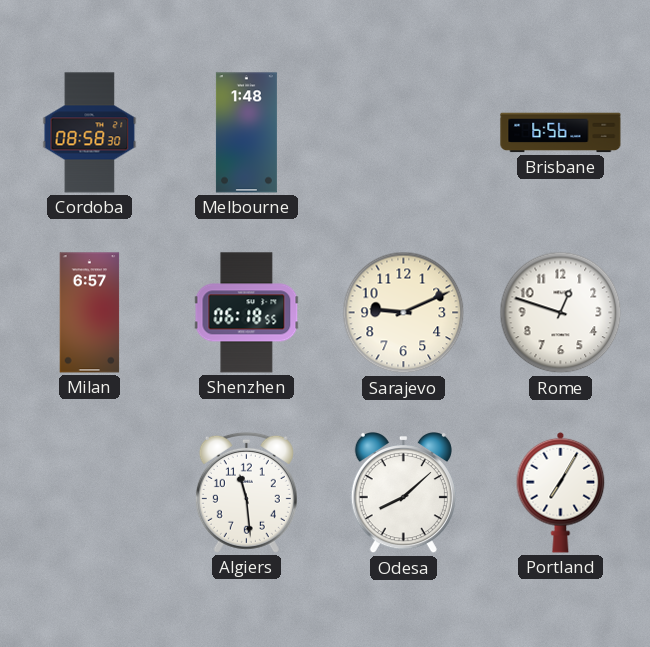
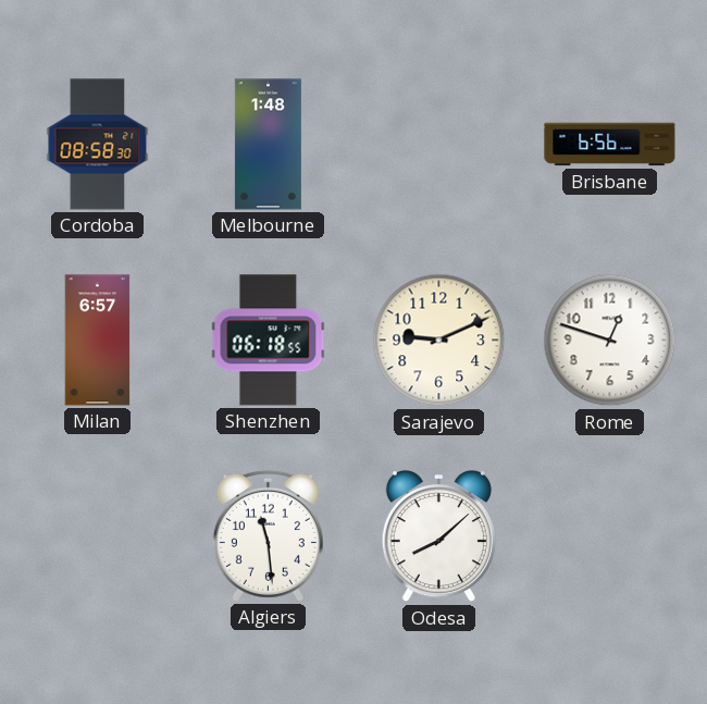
Portland: 7:05 -> none
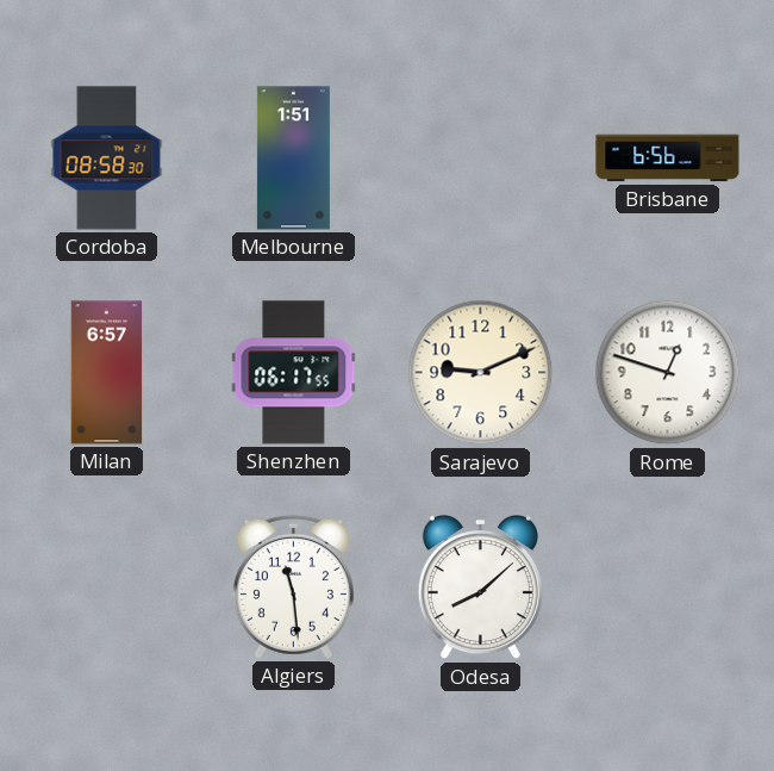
Melbourne: 1:48 -> 1:51
Shenzhen: 06:18 -> 06:17
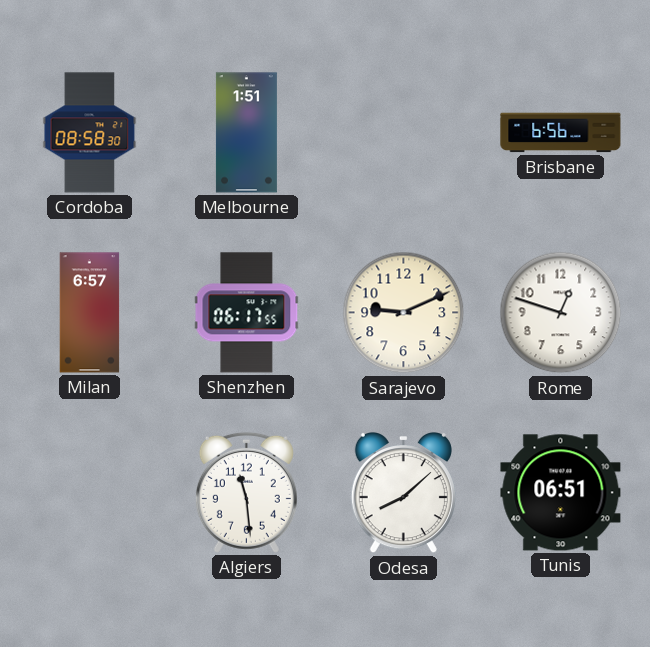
Tunis: none -> 06:51
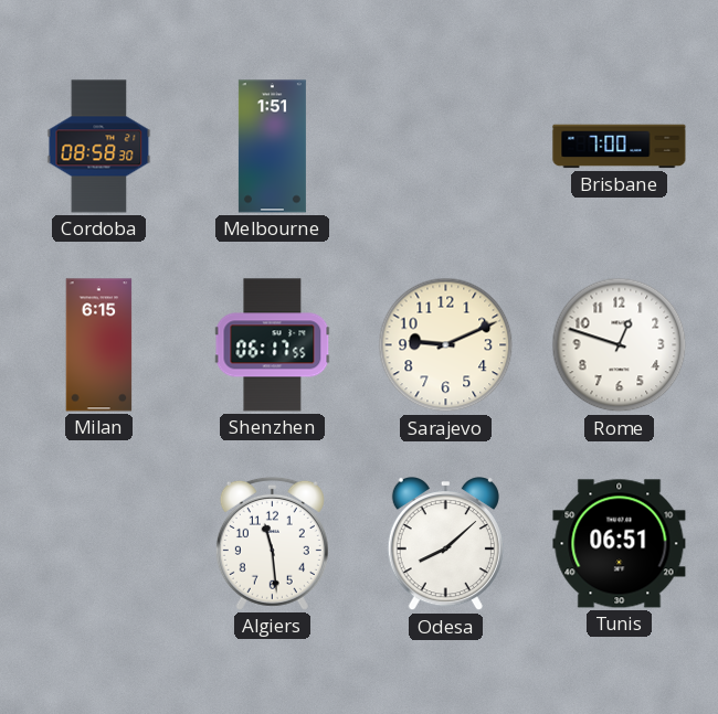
Brisbane: 6:56 -> 7:00
Milan: 6:57 -> 6:15
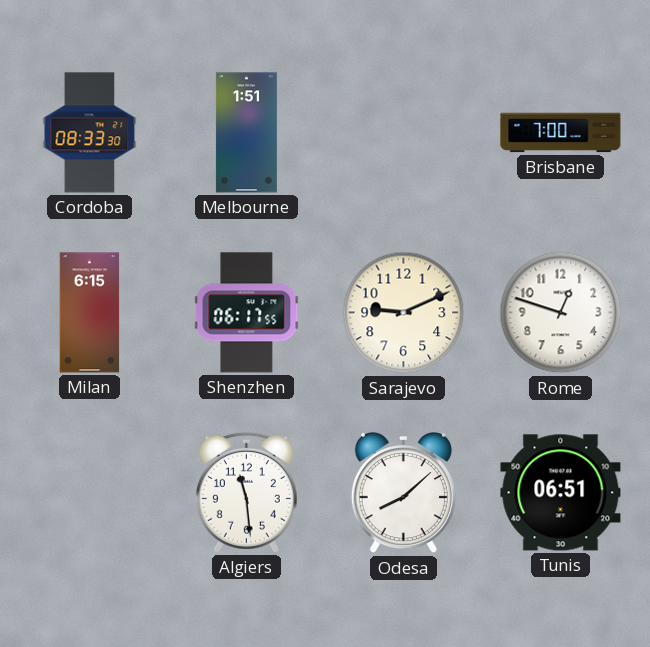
Cordoba: 08:58 -> 08:33
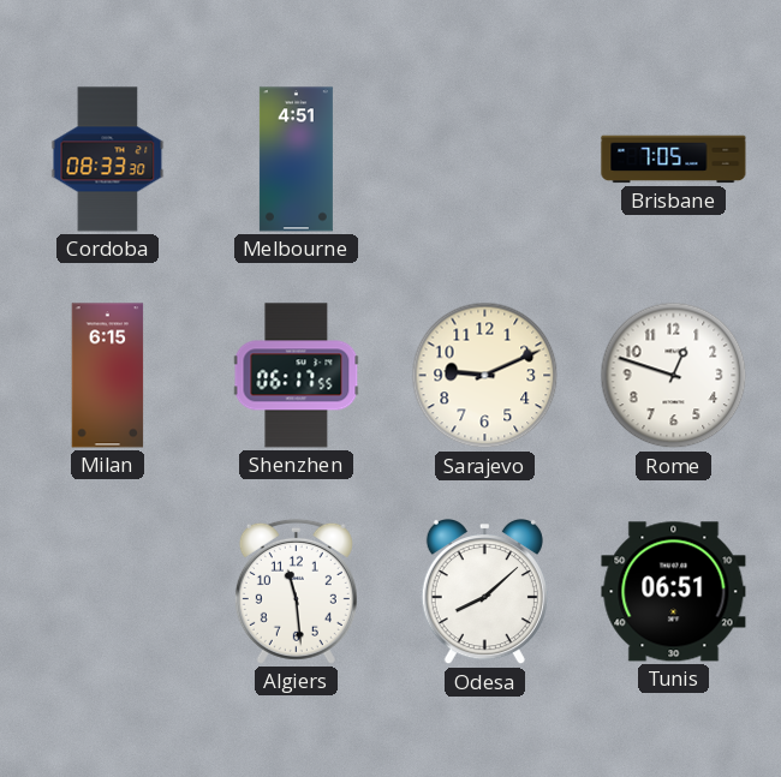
Melbourne: 1:51 -> 4:51
Brisbane: 7:00 -> 7:05
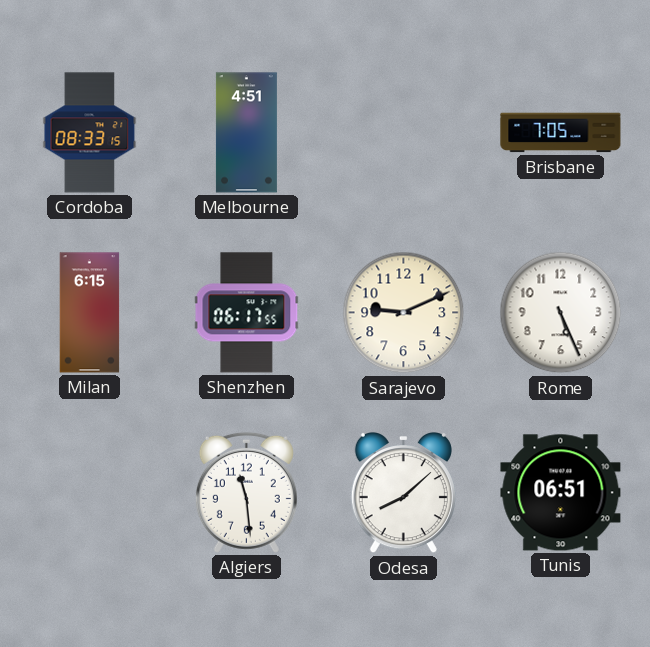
Cordoba: 08:33:30 -> 08:33:15
Rome: 12:48 -> 5:26
